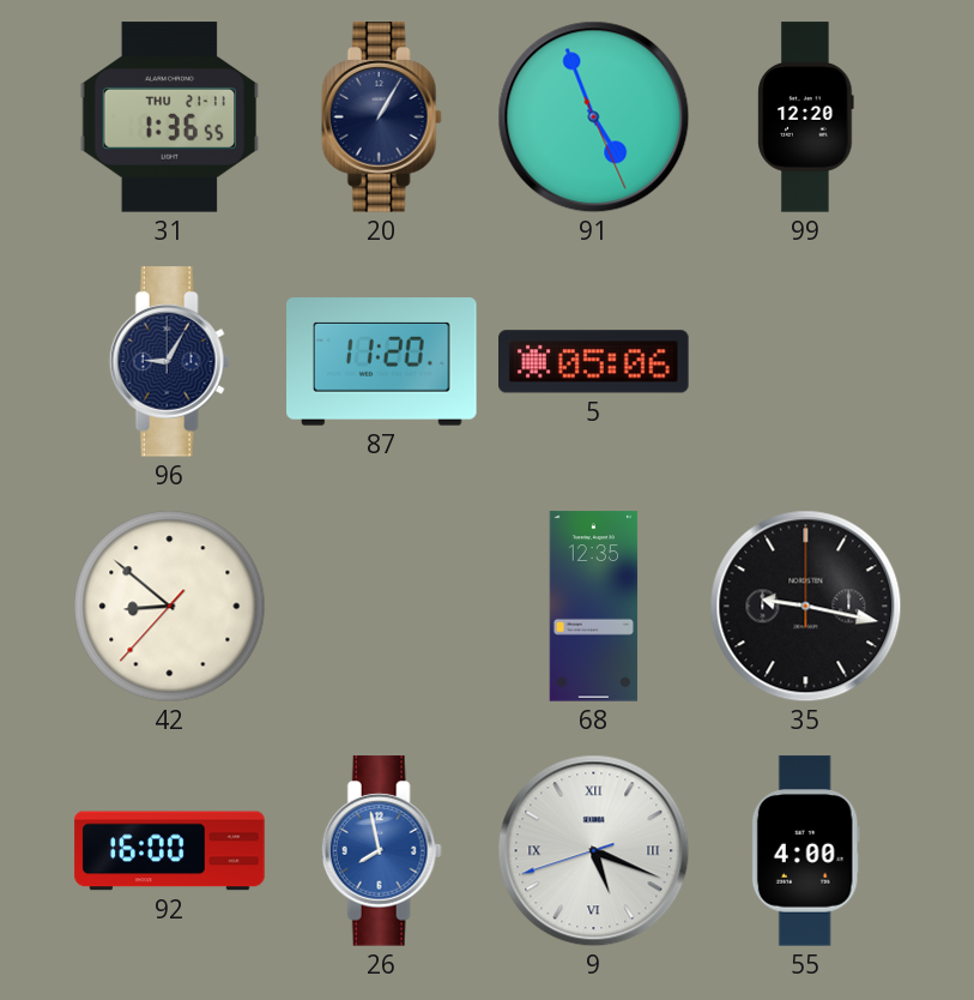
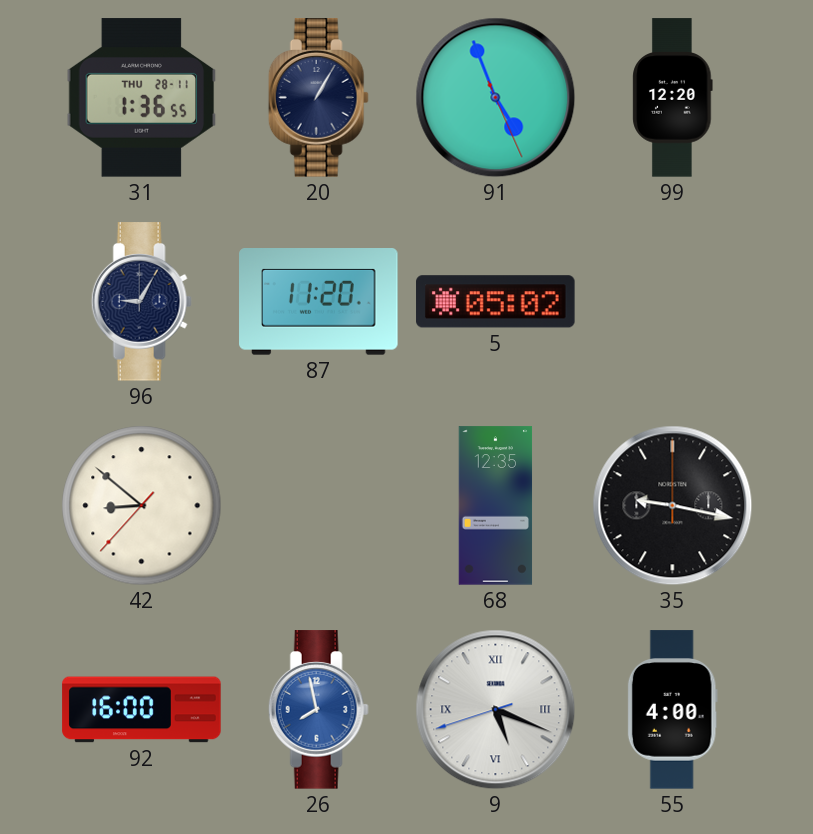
31 date: THU 21-11 -> THU 28-11
5: 05:06 -> 05:02
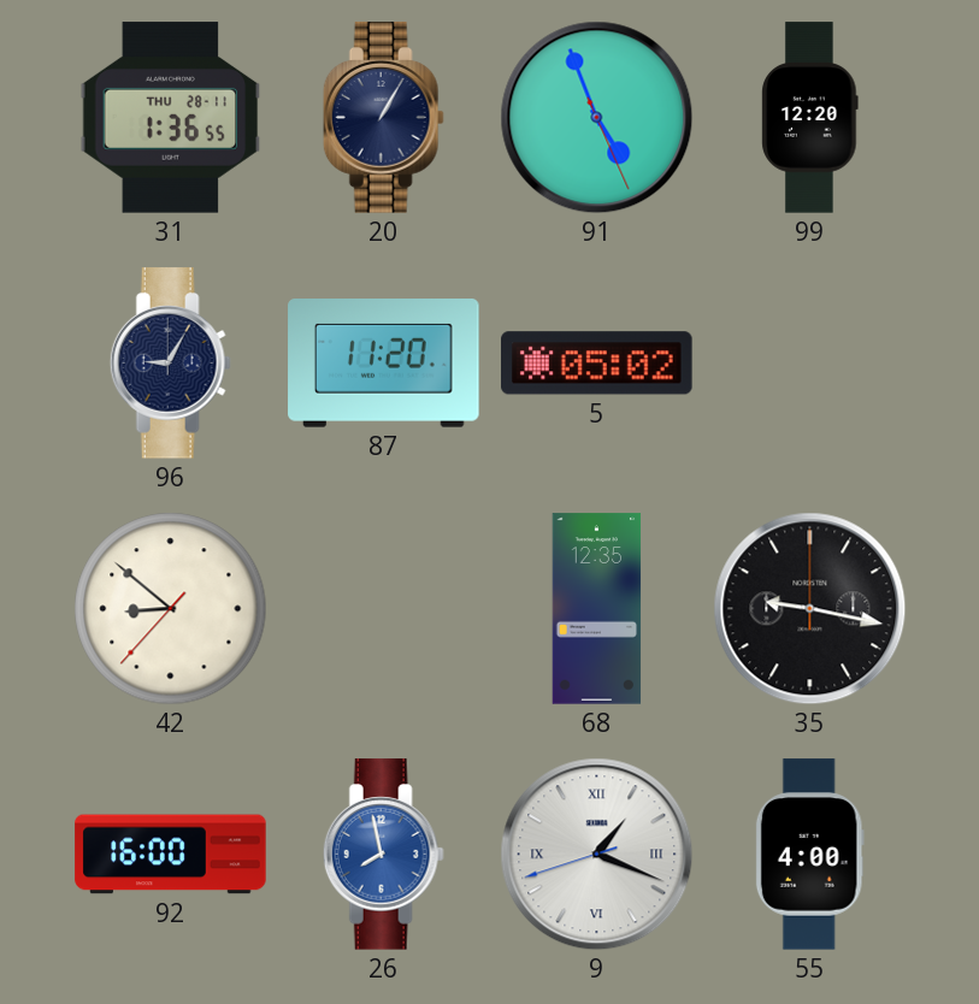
9: 5:18 -> 1:18
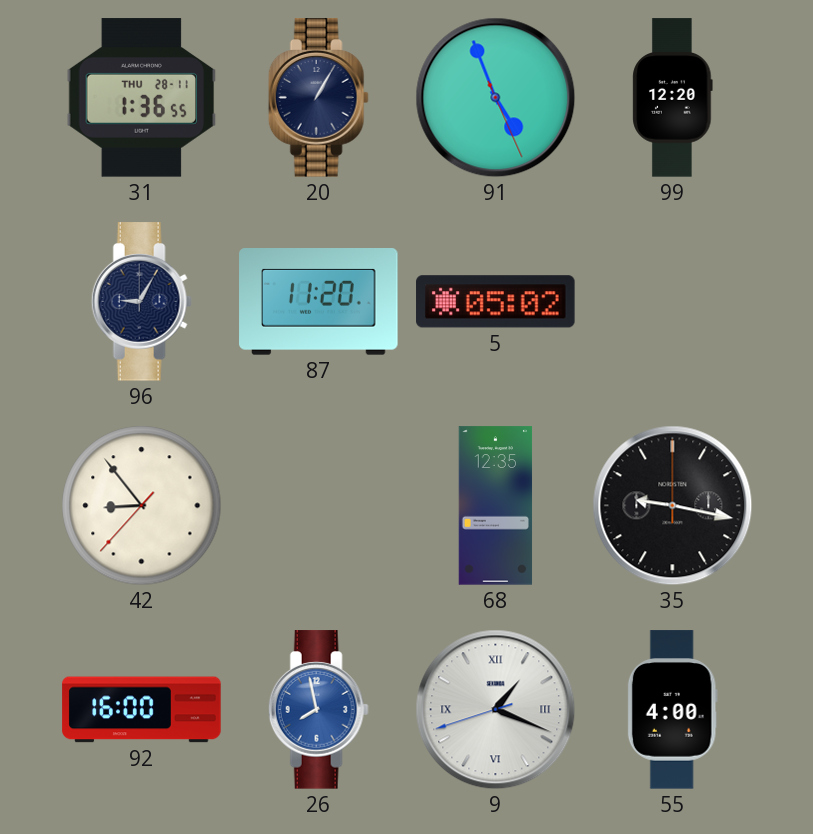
42: 8:51 -> 8:53
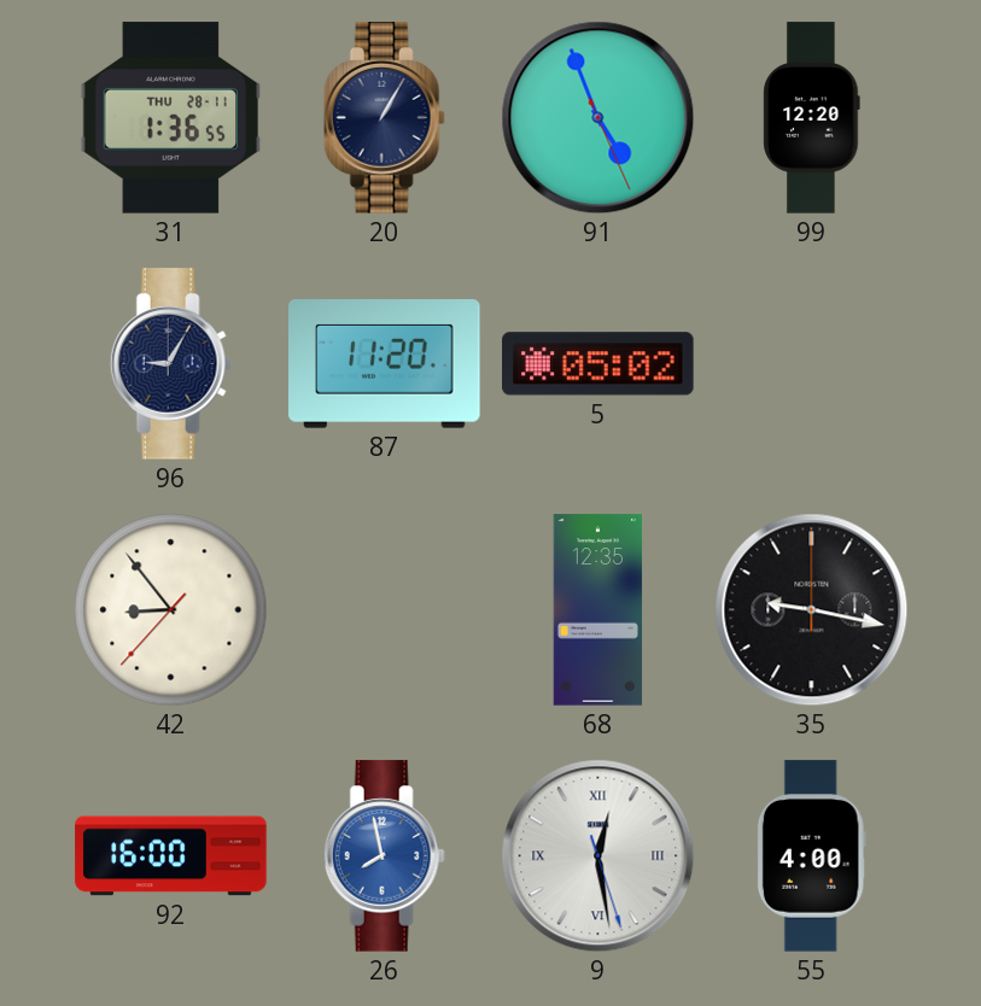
9: 1:18 -> 12:28
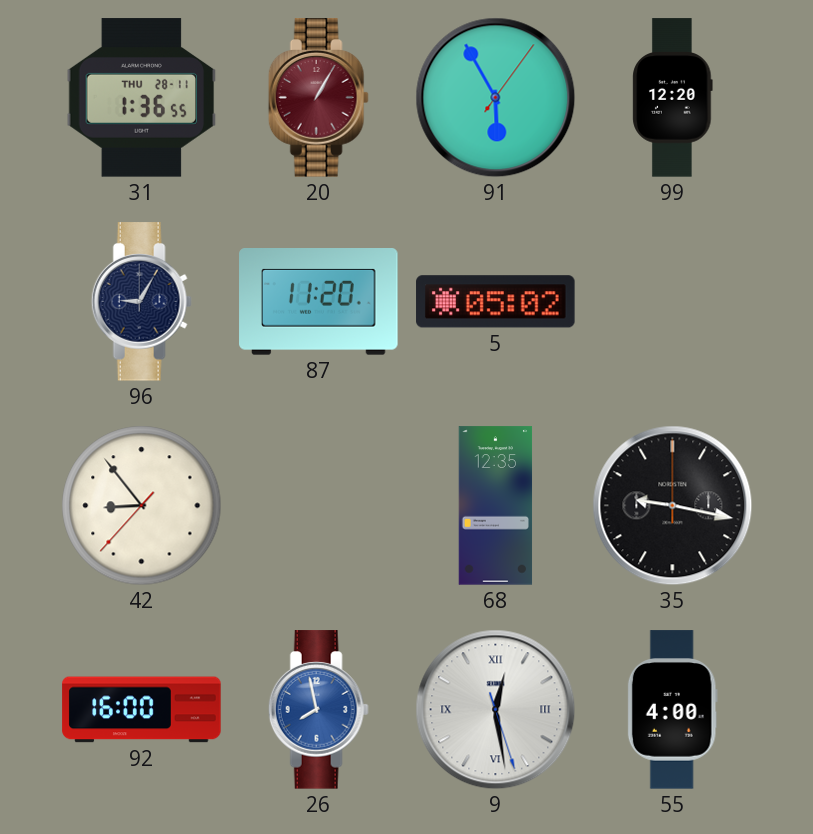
20 dial: navy -> burgundy
91: 4:56 -> 5:55
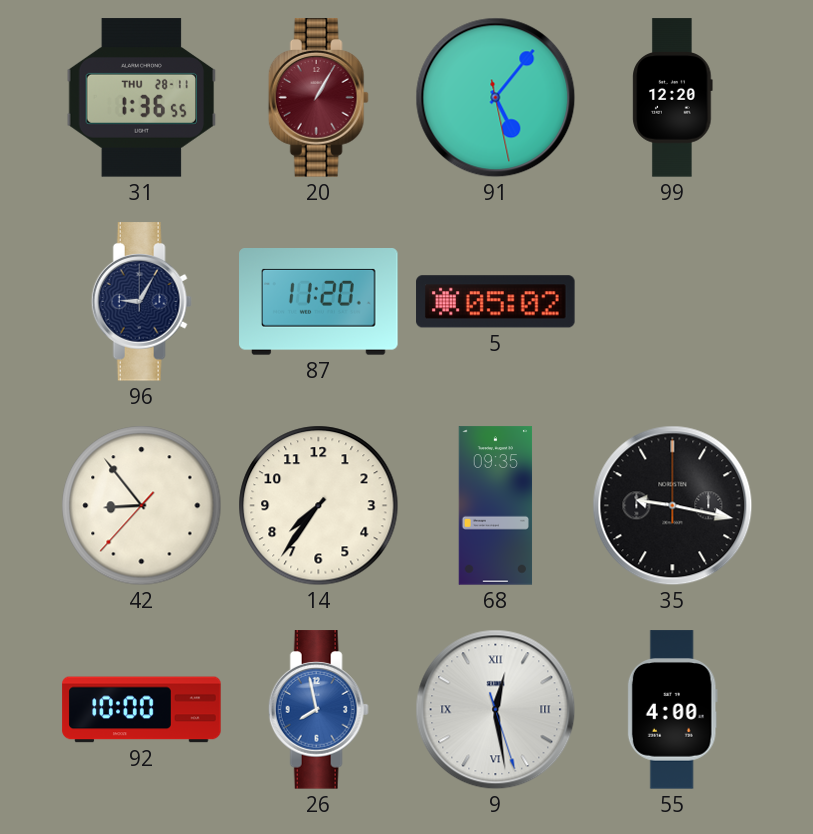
91: 5:55 -> 5:06
14: none -> 7:36
68: 12:35 -> 09:35
92: 16:00 -> 10:00
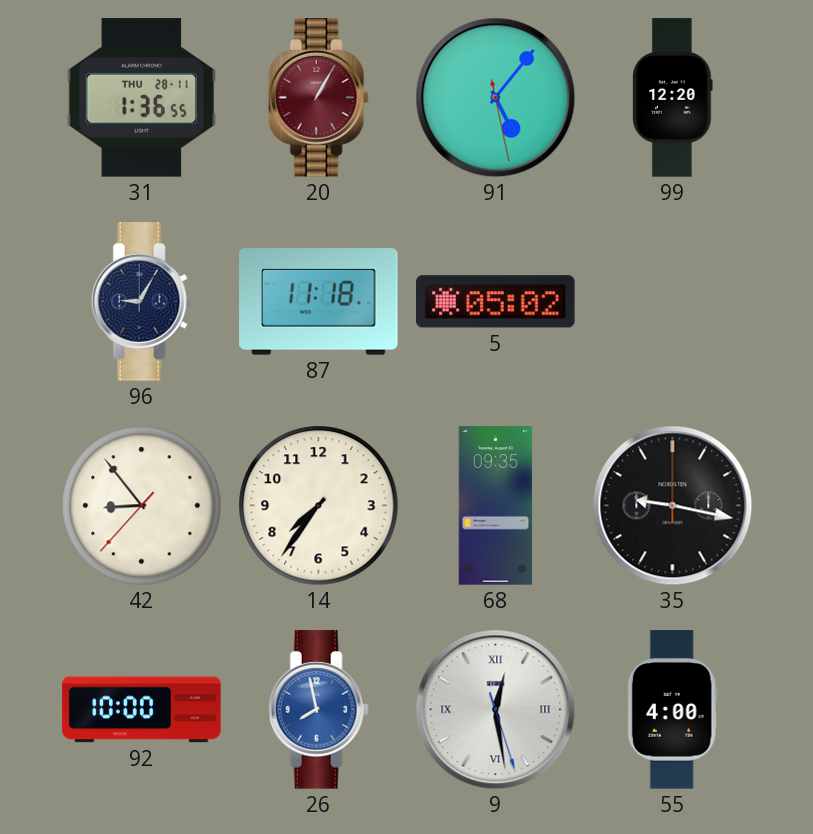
87: 11:20 -> 11:18
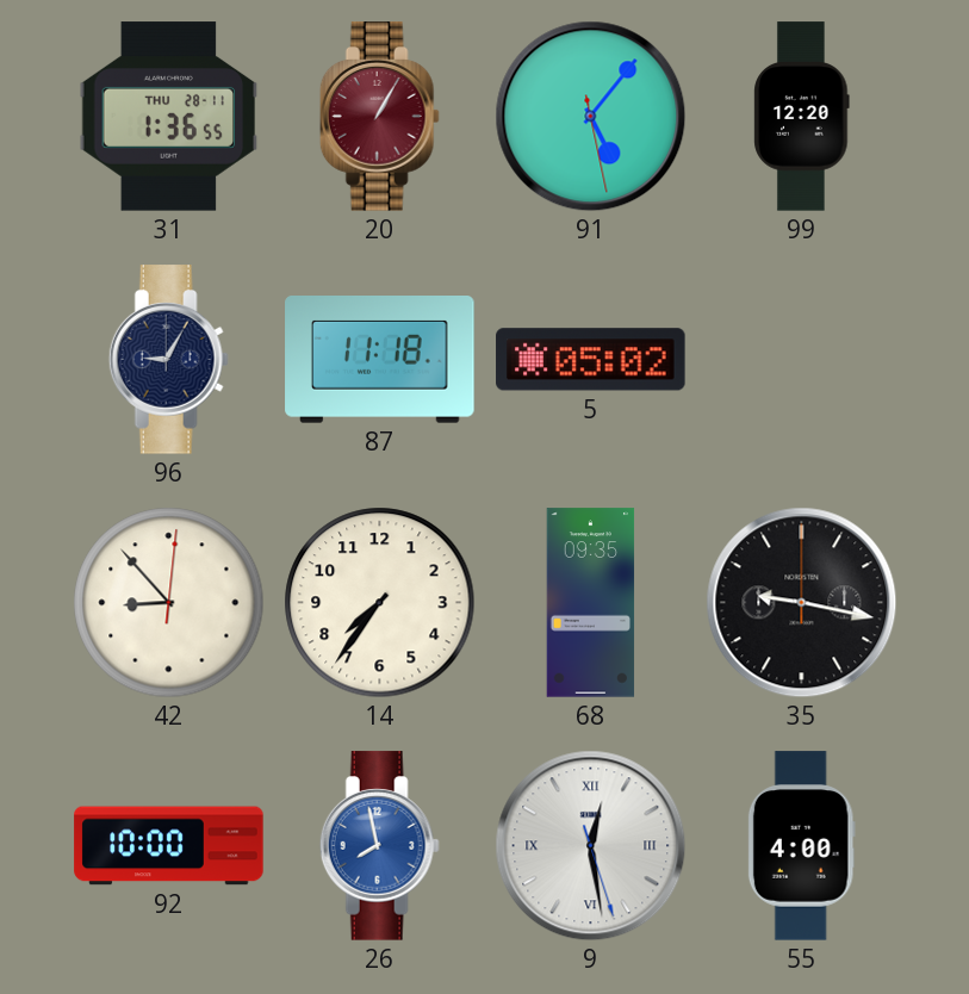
42: 8:53:37 -> 8:53:01
